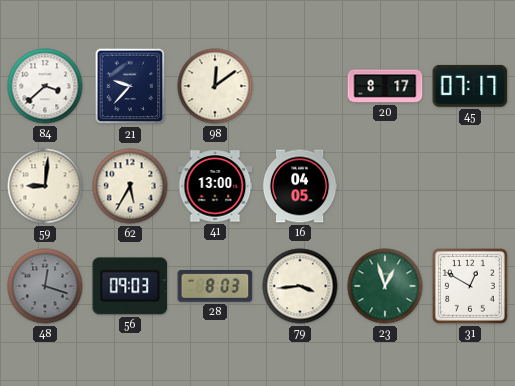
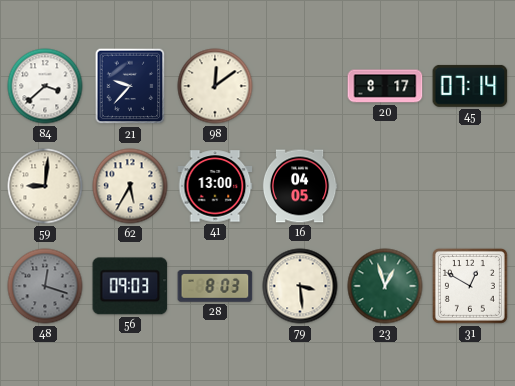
45: 07:17 -> 07:14
79: 3:44 -> 3:29
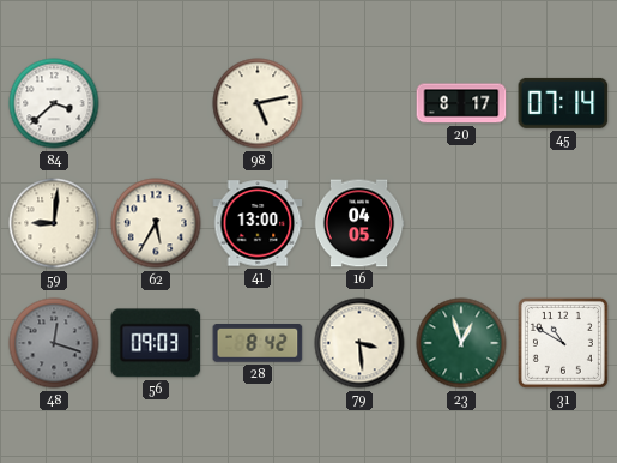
21: 9:37 -> none
98: 12:09 -> 5:13
28: 8:03 -> 8:42
31: 12:50 -> 10:50
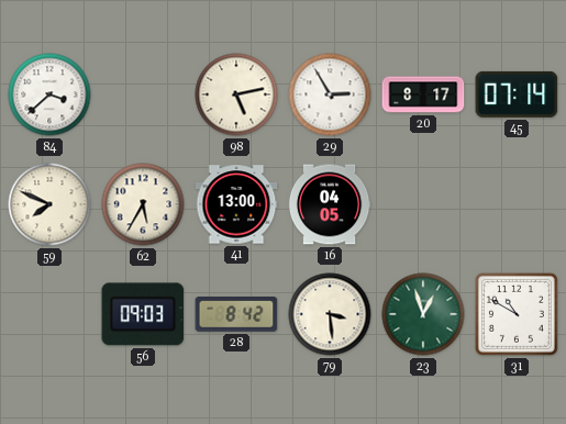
29: none -> 2:55
59: 9:01 -> 7:49
48: 12:18 -> none
